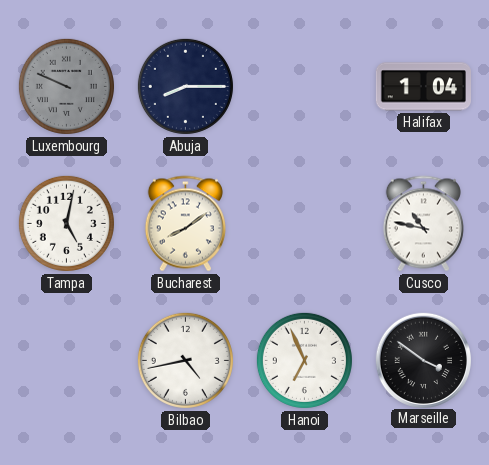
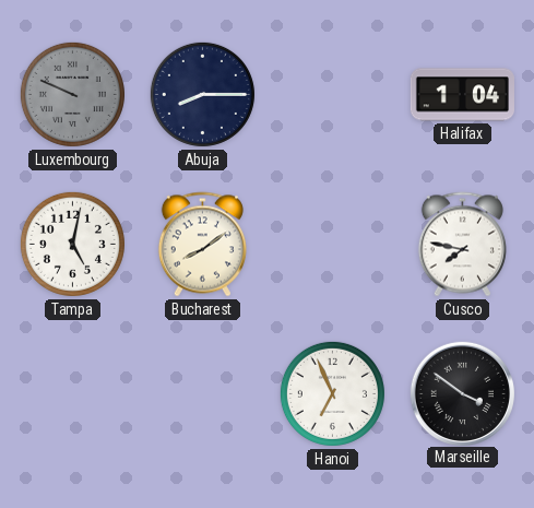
Cusco: 10:47 -> 7:47
Bilbao: 4:43 -> none
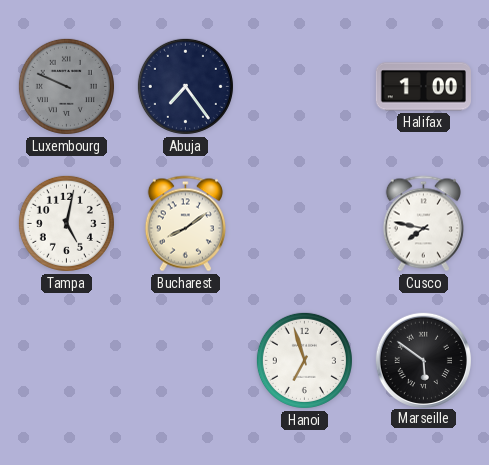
Abuja: 8:15 -> 7:24
Halifax: 1:04 -> 1:00
Hanoi: 6:56 -> 6:57
Marseille: 3:51 -> 5:51
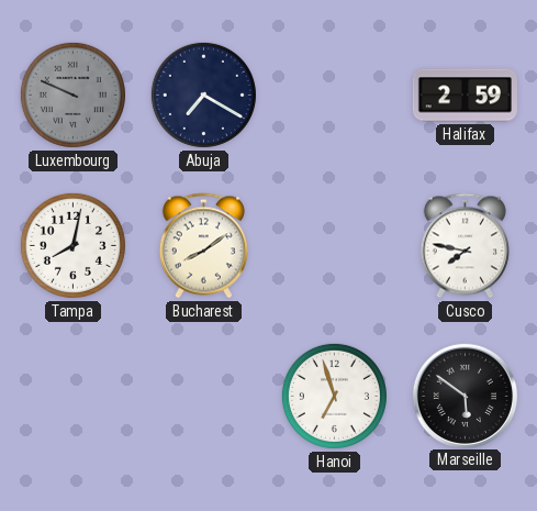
Abuja: 7:24 -> 7:20
Halifax: 1:00 -> 2:59
Tampa: 5:02 -> 8:02
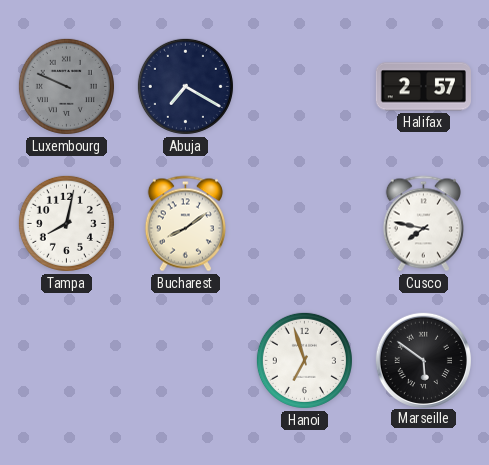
Halifax: 2:59 -> 2:57
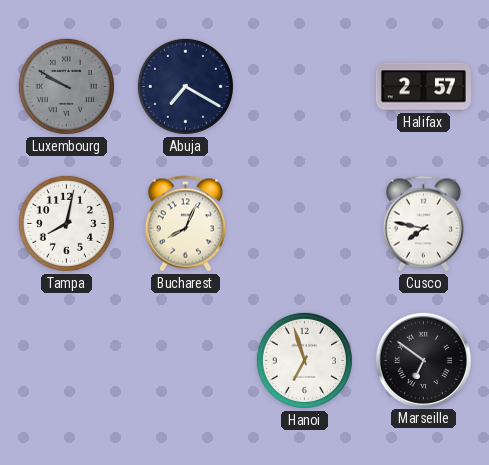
Luxembourg: 9:49 -> 9:50
Bucharest: 8:09 -> 8:04
Marseille: 5:51 -> 6:51
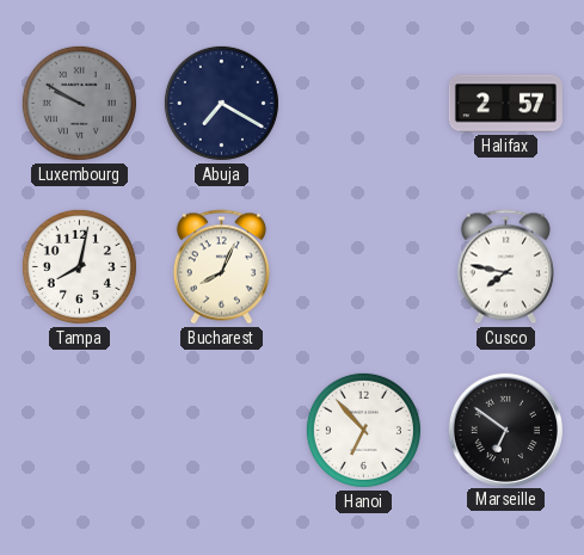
Hanoi: 6:57 -> 6:53
